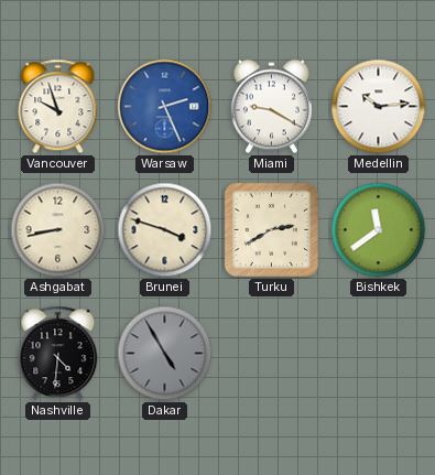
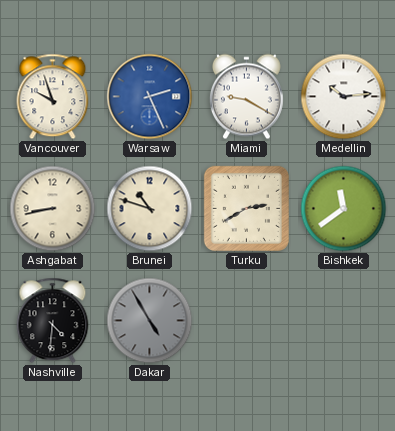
Brunei: 3:48 -> 10:48
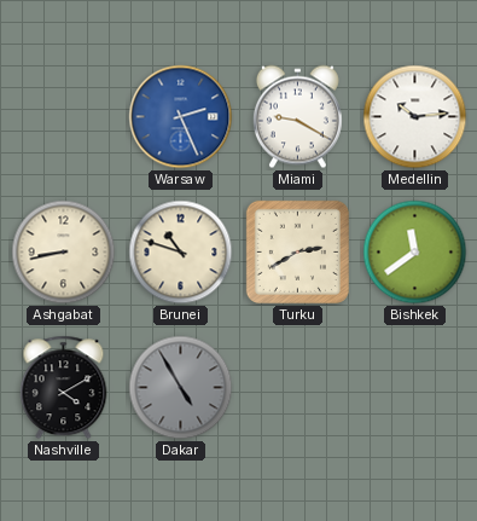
Vancouver: 9:57 -> none
Nashville: 4:31 -> 4:10
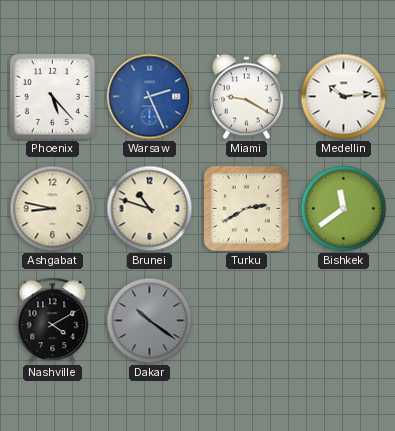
Phoenix: none -> 5:23
Ashgabat: 8:43 -> 8:47
Dakar: 4:55 -> 10:21
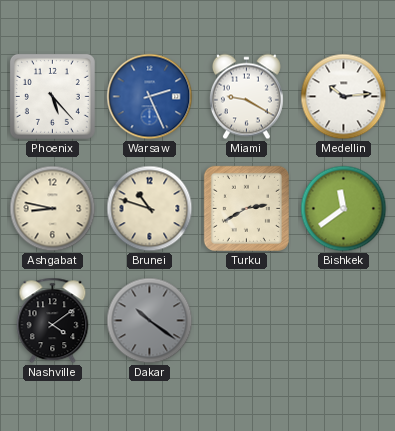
Nashville: 4:10 -> 4:09
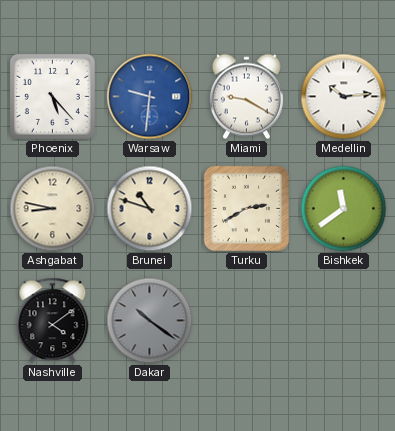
Warsaw: 2:26 -> 9:31
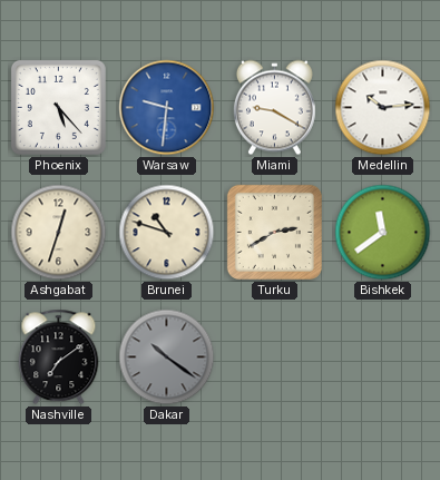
Ashgabat: 8:47 -> 12:33
Nashville: 4:09 -> 7:09
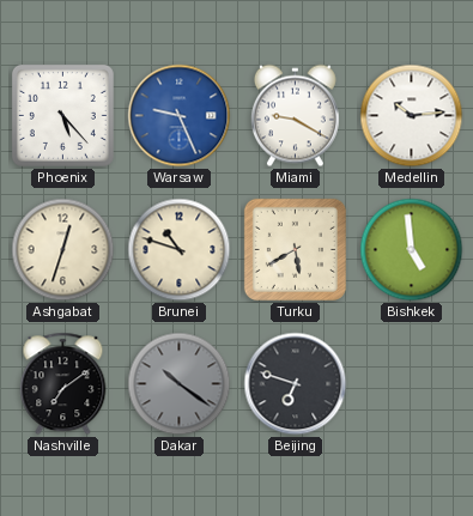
Warsaw: 9:31 -> 9:26
Turku: 2:40 -> 5:40
Bishkek: 11:39 -> 4:59
Beijing: none -> 6:48
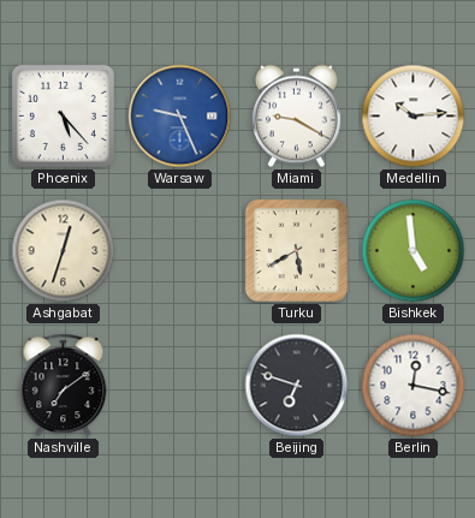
Brunei: 10:48 -> none
Dakar: 10:21 -> none
Berlin: none -> 12:17
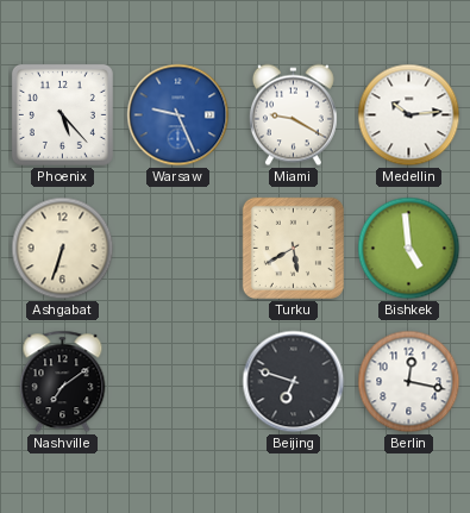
Ashgabat: 12:33 -> 6:33
